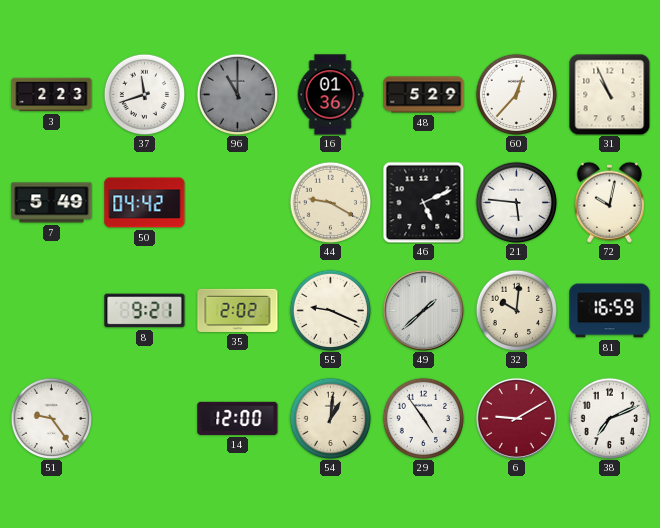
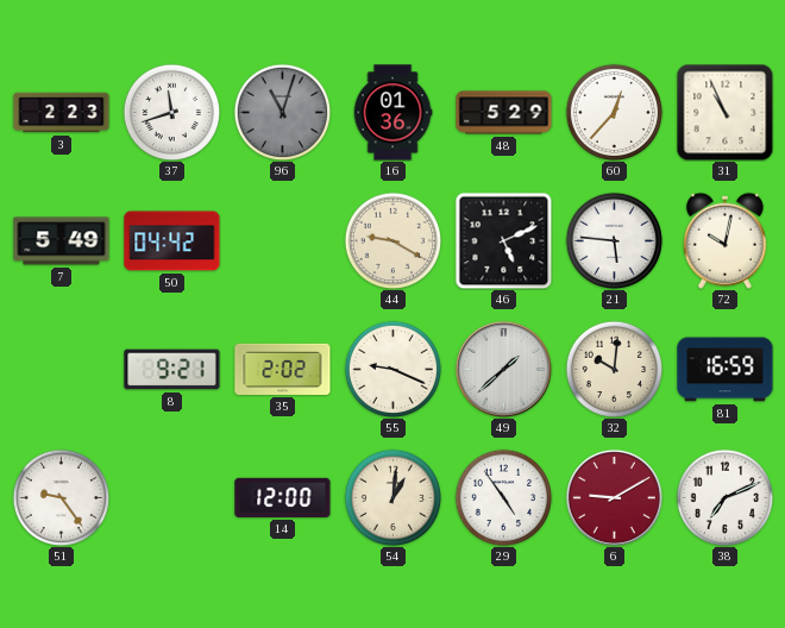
96: 11:00 -> 11:03
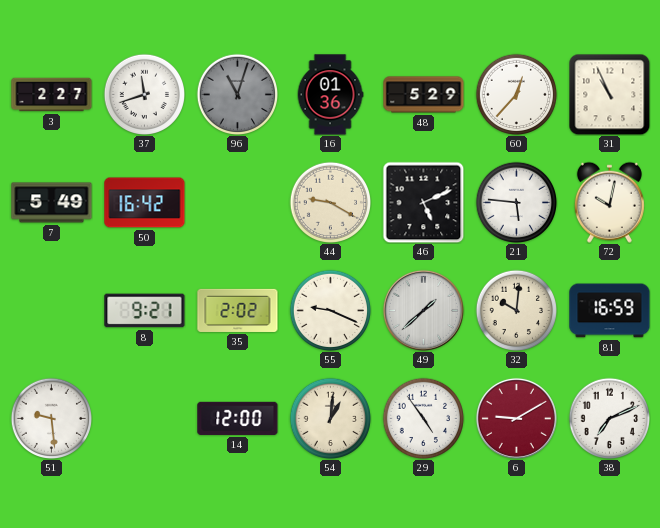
3: 2:23 -> 2:27
50: 04:42 -> 16:42
51: 9:24 -> 9:29
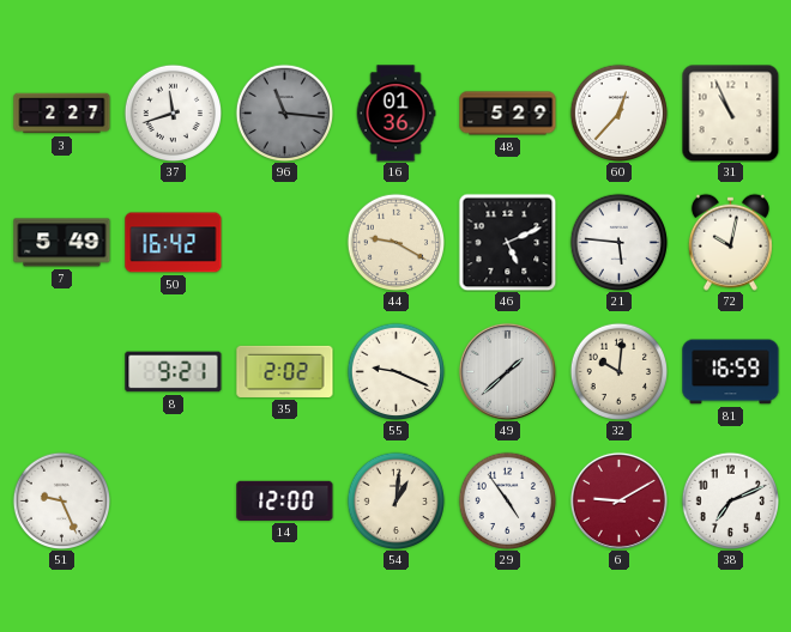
96: 11:03 -> 11:16
51: 9:29 -> 9:26
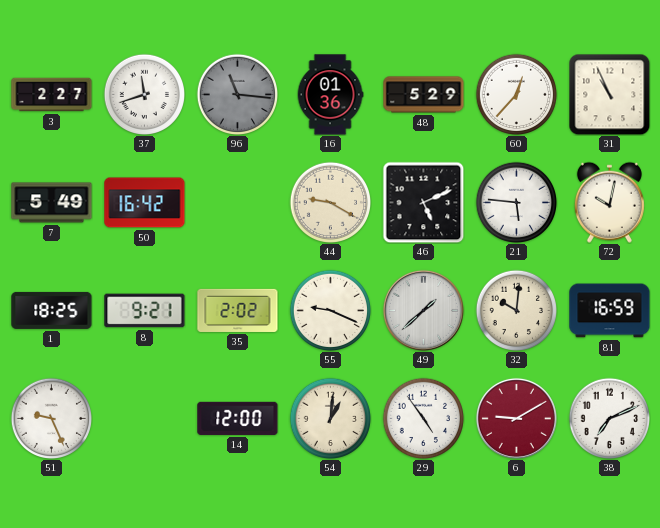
1: none -> 18:25
